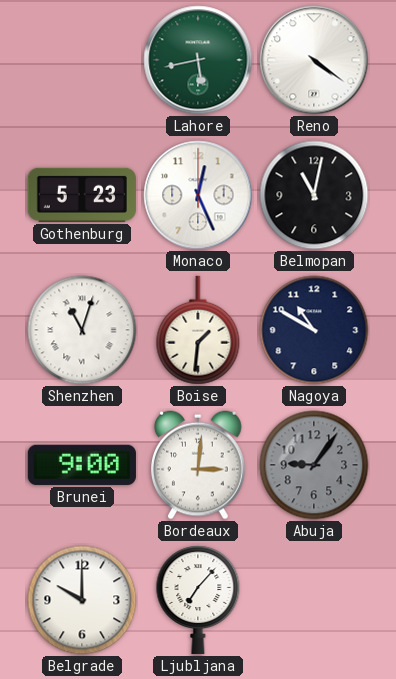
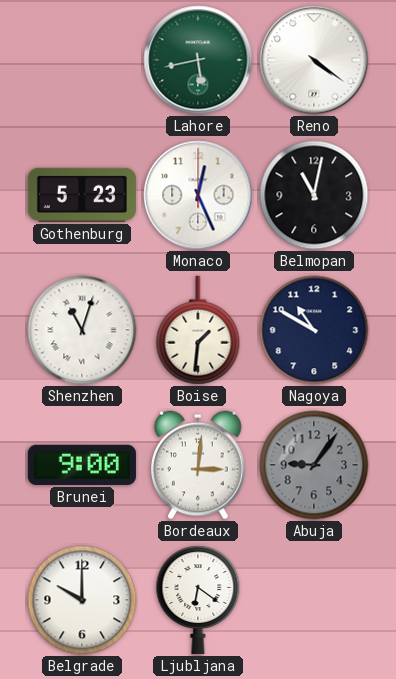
Ljubljana: 7:07 -> 6:21
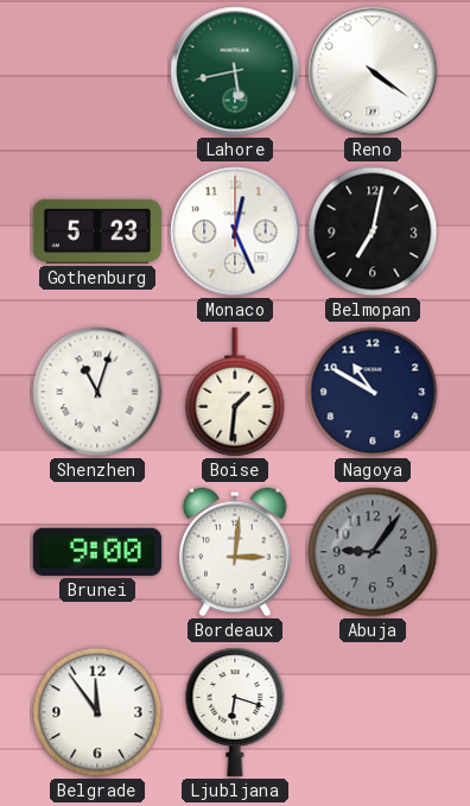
Belmopan: 11:02 -> 7:02
Belgrade: 10:00 -> 11:54
Ljubljana: 6:21 -> 6:18
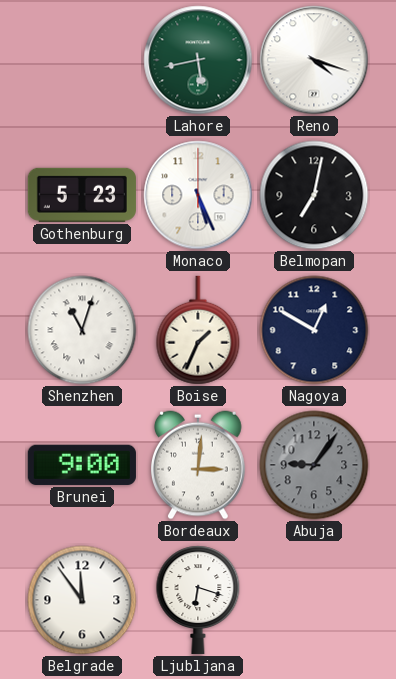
Reno: 4:21 -> 4:18
Monaco: 12:26 -> 5:26
Boise: 1:31 -> 1:34
Nagoya: 10:50 -> 12:50
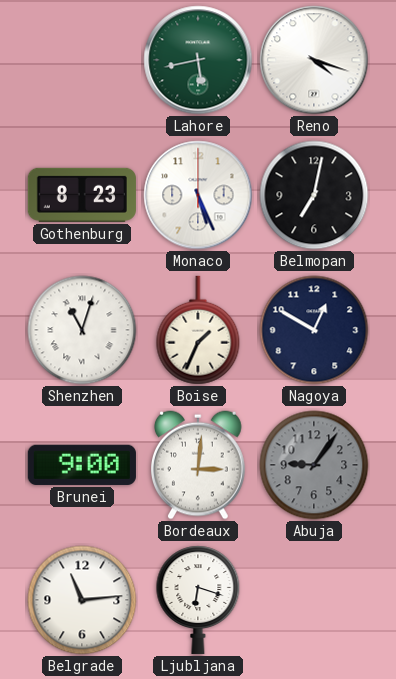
Gothenburg: 5:23 -> 8:23
Belgrade: 11:54 -> 11:14
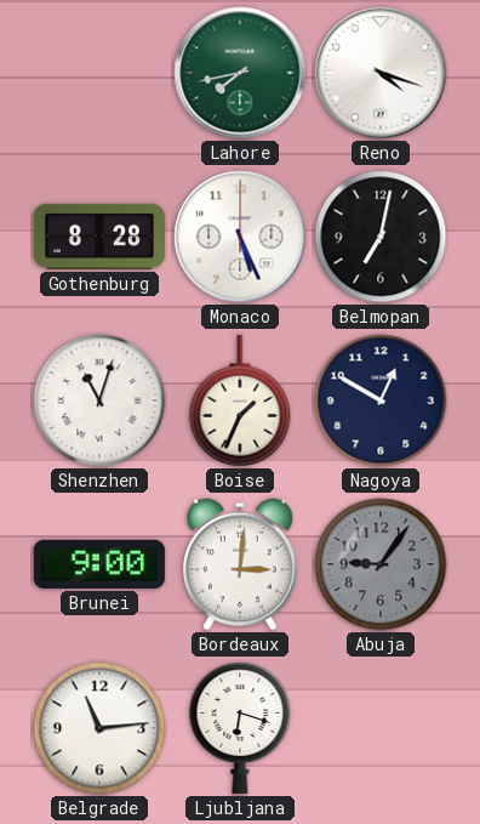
Lahore: 5:43 -> 7:43
Gothenburg: 8:23 -> 8:28
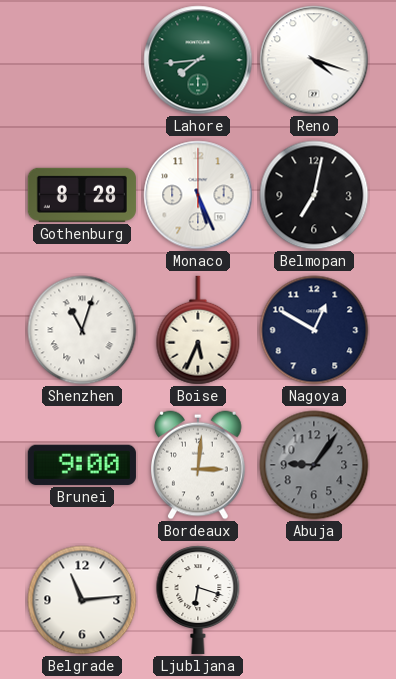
Lahore: 7:43 -> 7:44
Boise: 1:34 -> 5:34
